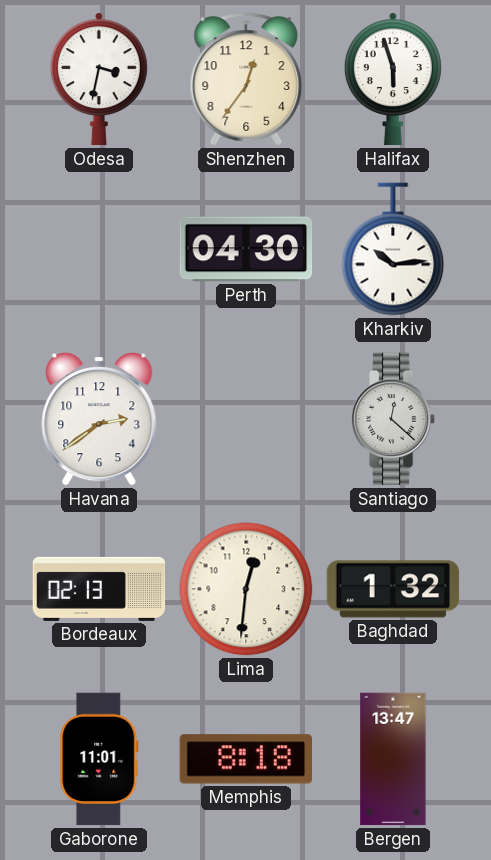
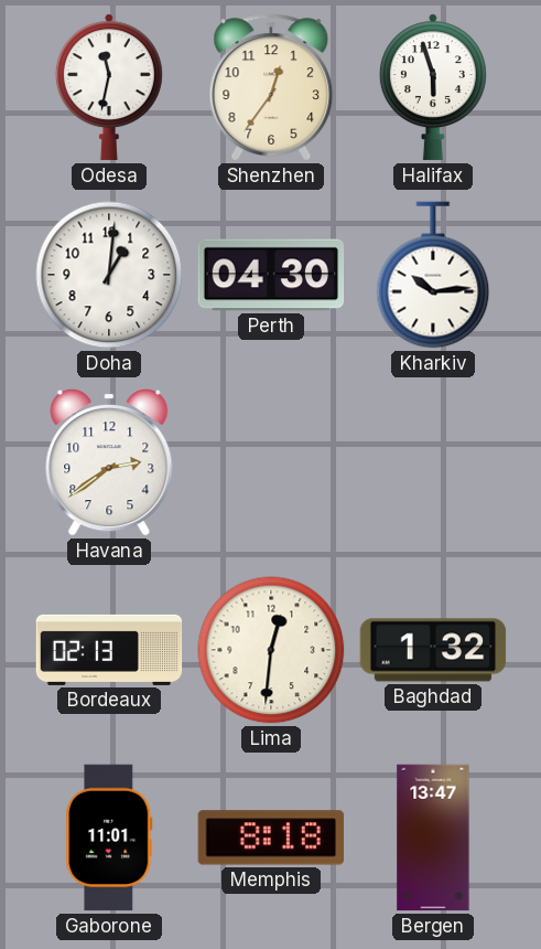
Odesa: 3:32 -> 11:32
Doha: none -> 1:01
Santiago: 12:22 -> none
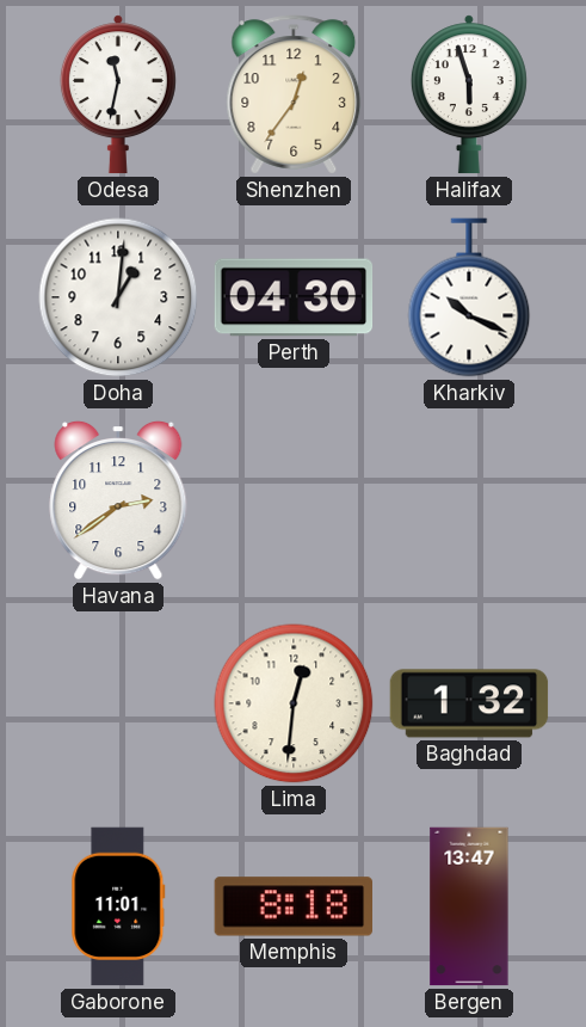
Kharkiv: 10:14 -> 10:19
Bordeaux: 02:13 -> none
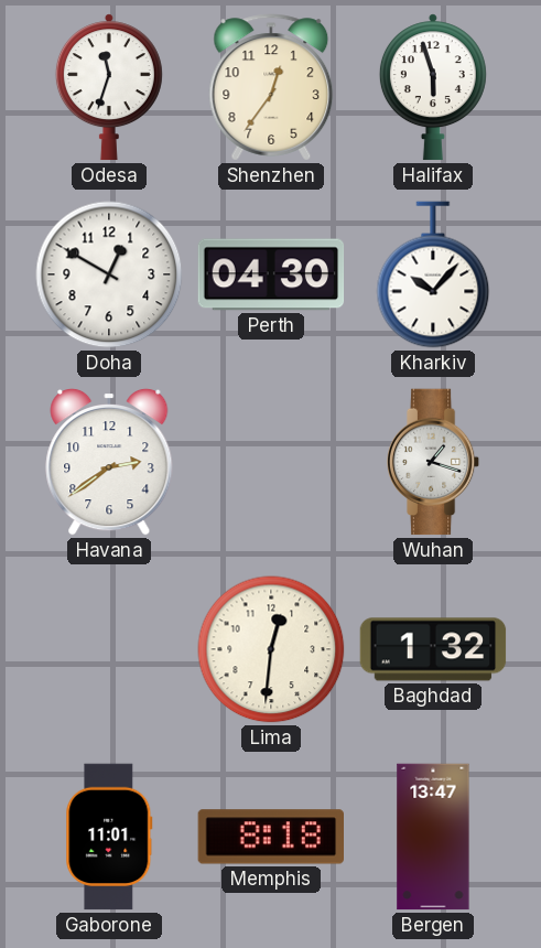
Odesa: 11:32 -> 11:33
Doha: 1:01 -> 12:50
Kharkiv: 10:19 -> 10:07
Wuhan: none -> 1:18
